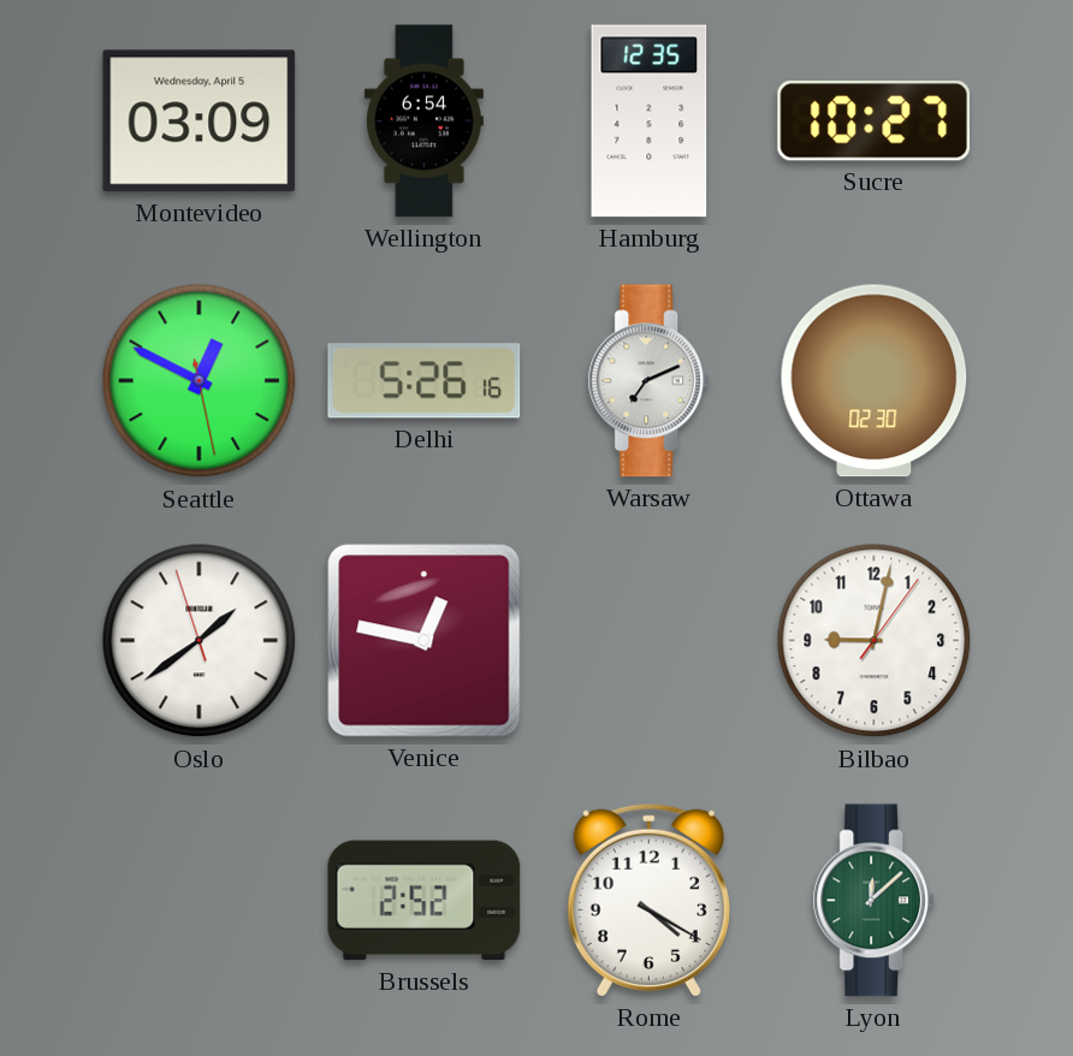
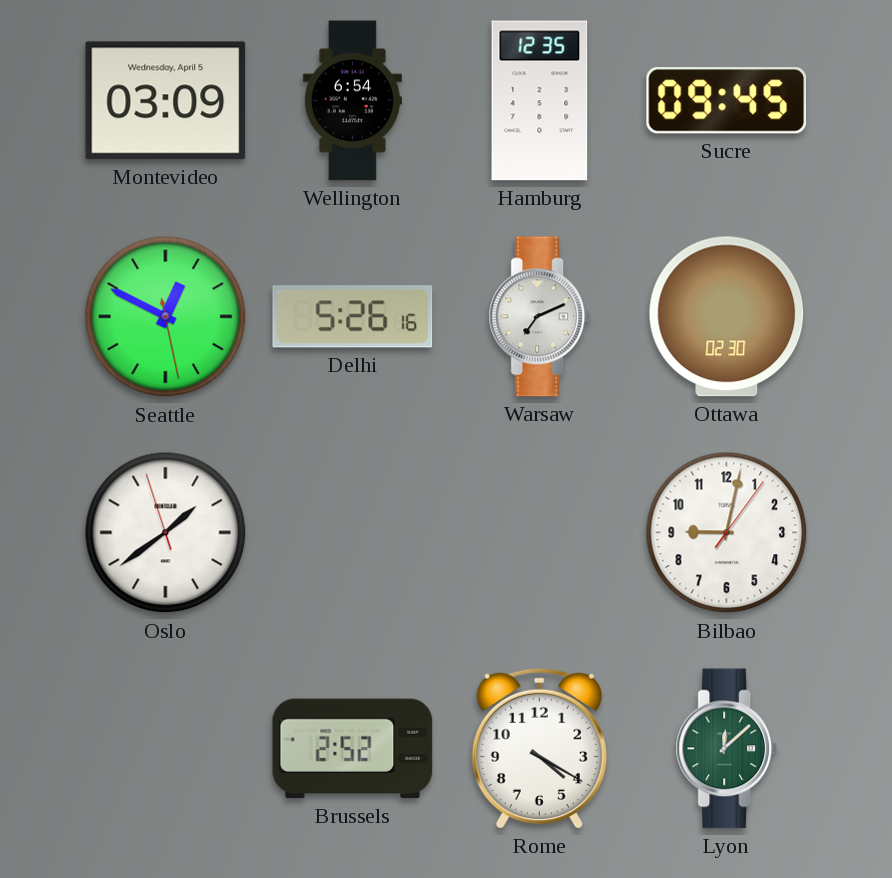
Sucre: 10:27 -> 09:45
Venice: 12:47 -> none
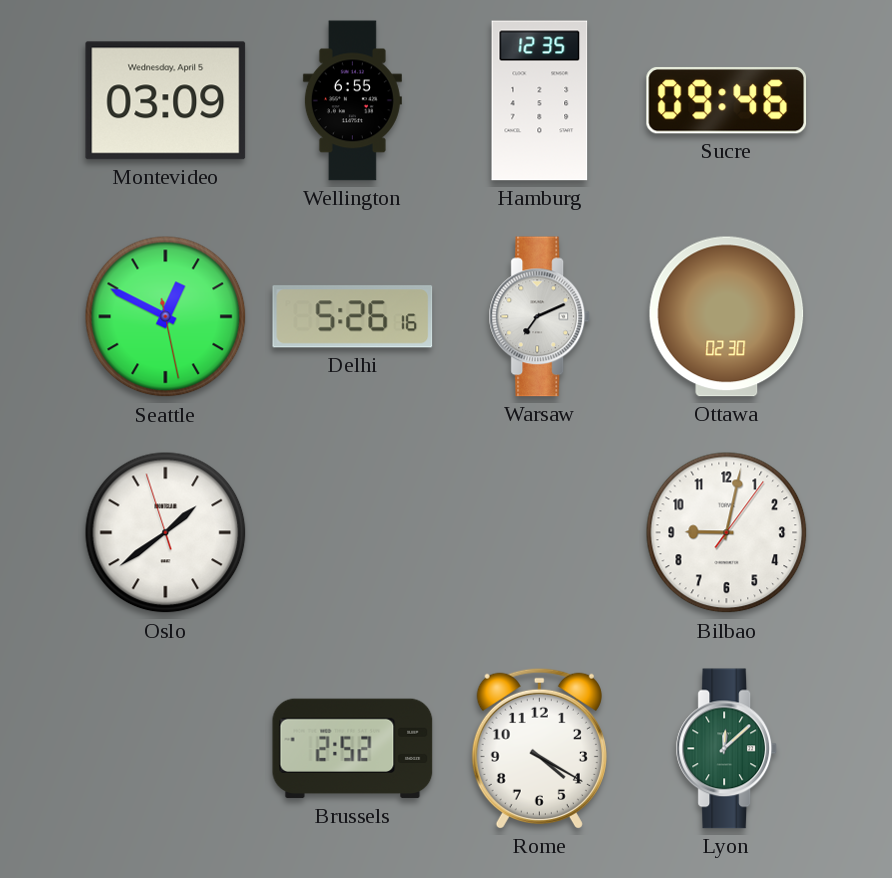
Wellington: 6:54 -> 6:55
Sucre: 09:45 -> 09:46
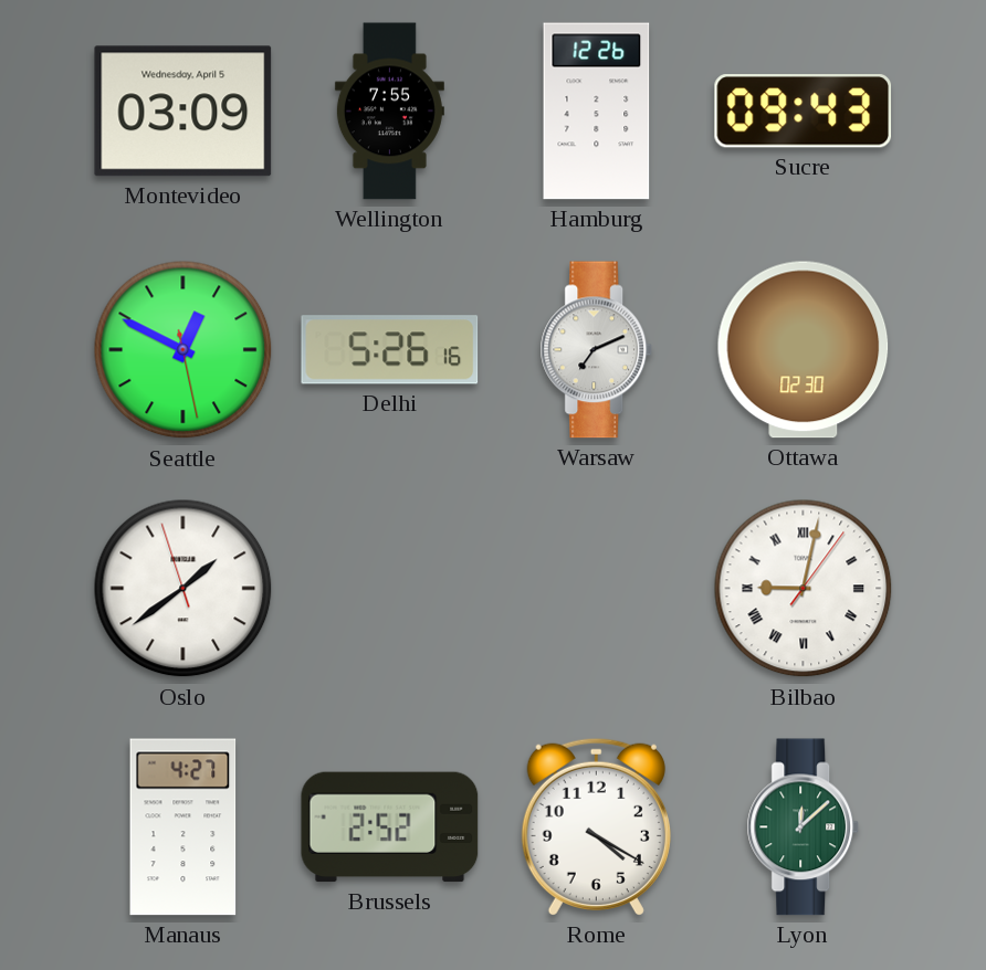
Wellington: 6:55 -> 7:55
Hamburg: 12:35 -> 12:26
Sucre: 09:46 -> 09:43
Bilbao numerals: Arabic -> Roman
Manaus: none -> 4:27
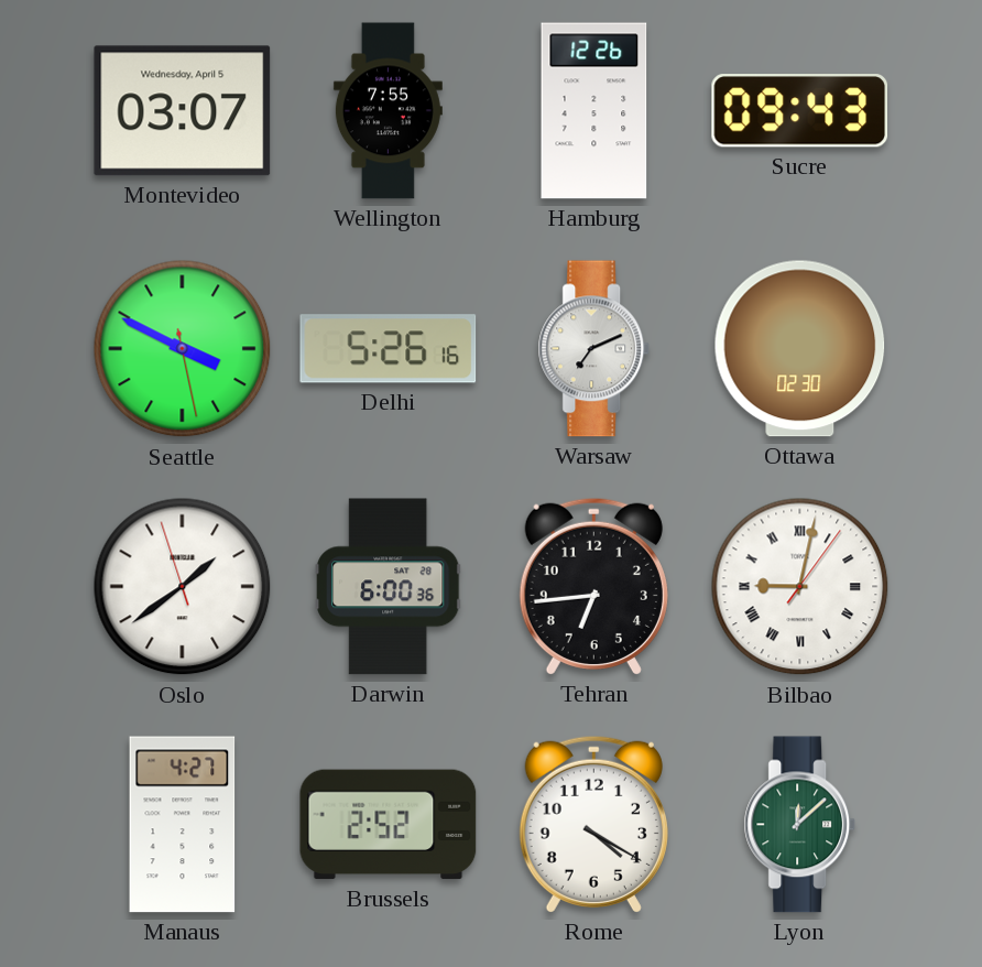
Montevideo: 03:09 -> 03:07
Seattle: 12:49 -> 3:49
Darwin: none -> 6:00
Tehran: none -> 6:44
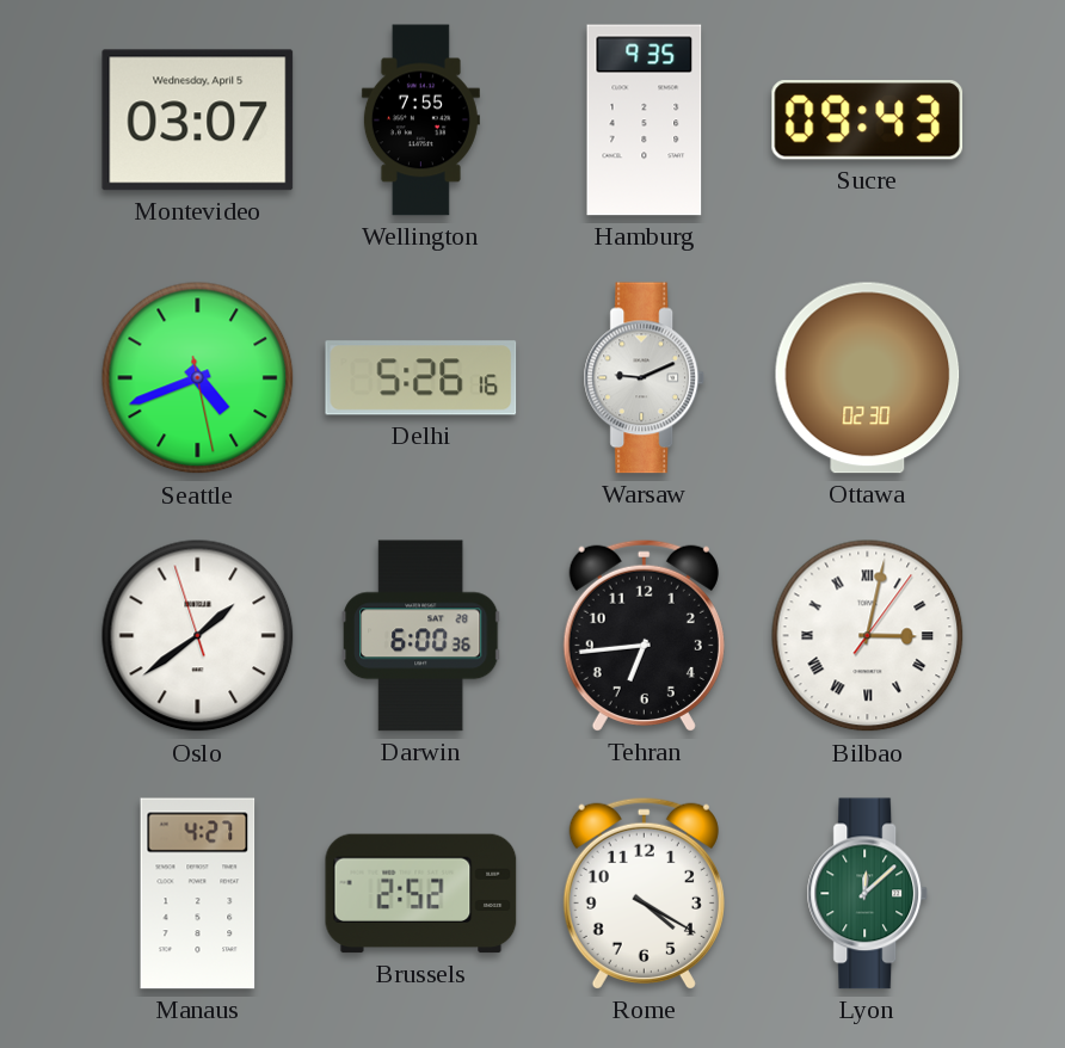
Hamburg: 12:26 -> 9:35
Seattle: 3:49 -> 4:41
Warsaw: 7:11 -> 9:11
Bilbao: 9:02 -> 3:02
